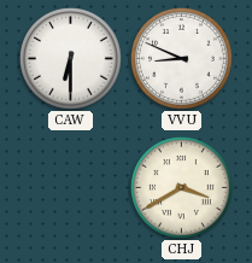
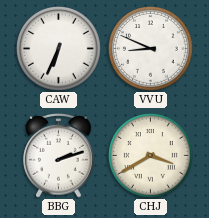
CAW: 6:30 -> 6:34
BBG: none -> 2:12
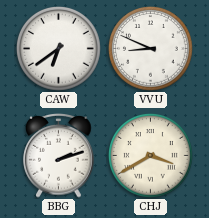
CAW: 6:34 -> 6:39
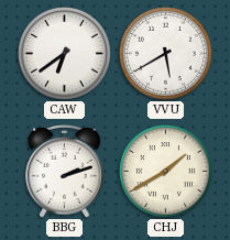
VVU: 8:49 -> 5:40
CHJ: 3:40 -> 1:40
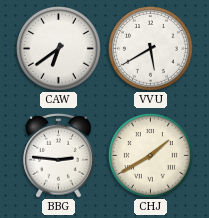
BBG: 2:12 -> 2:46
